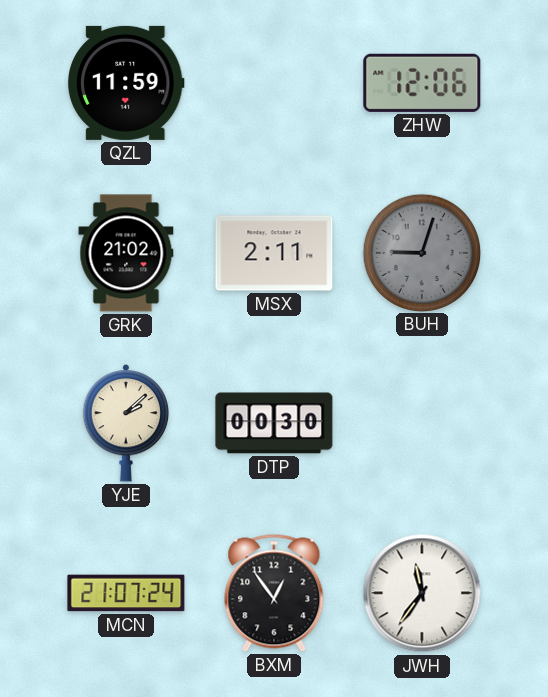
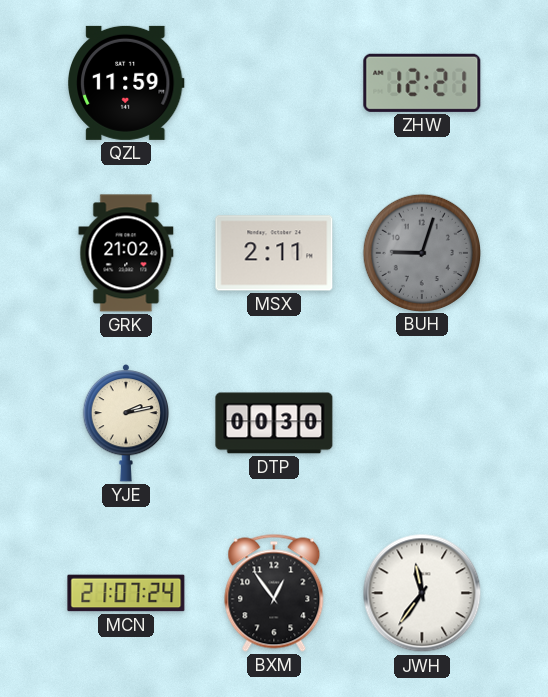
ZHW: 12:06 -> 12:21
YJE: 2:08 -> 2:13
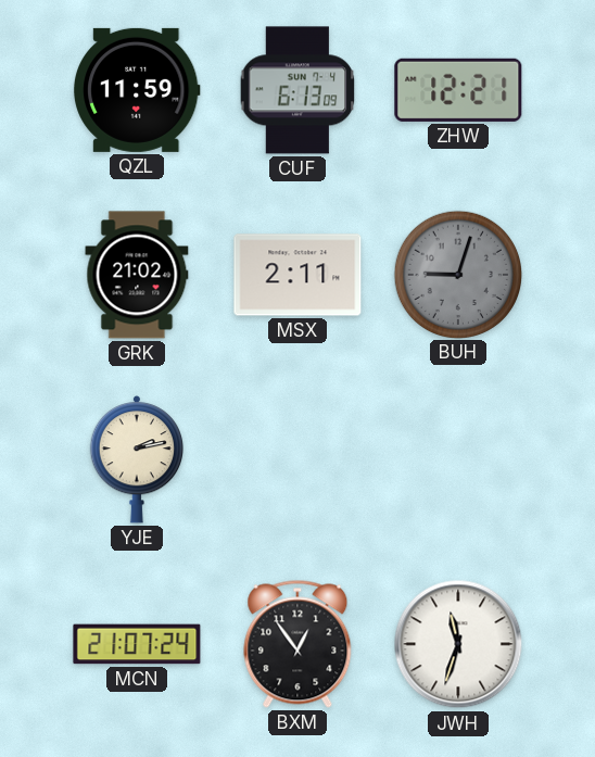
CUF: none -> 6:13
DTP: 00:30 -> none
JWH: 11:36 -> 11:33
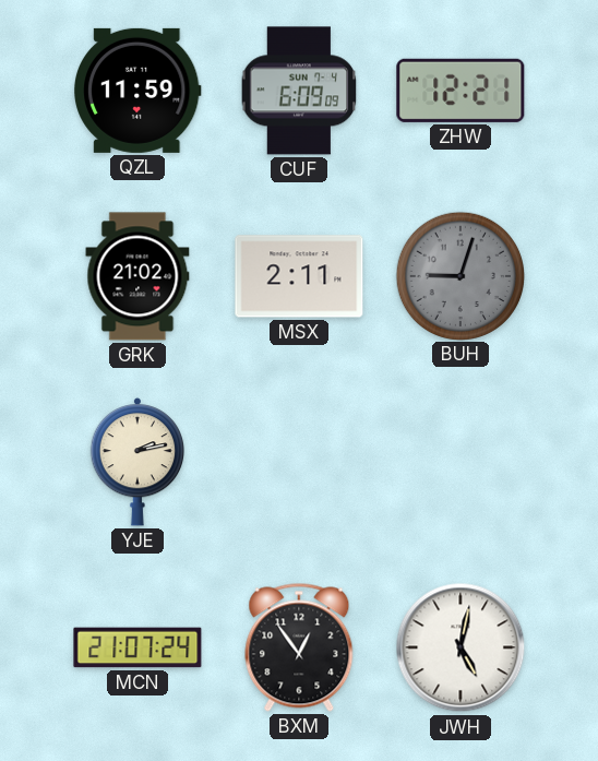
CUF: 6:13 -> 6:09
JWH: 11:33 -> 5:02
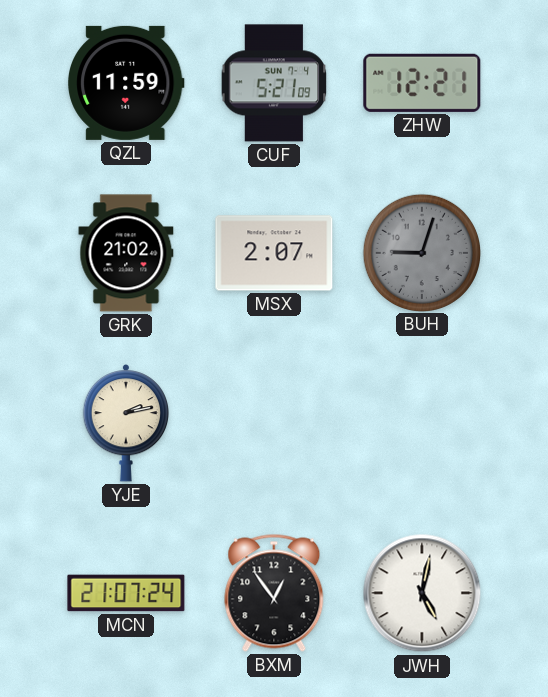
CUF: 6:09 -> 5:21
MSX: 2:11 -> 2:07
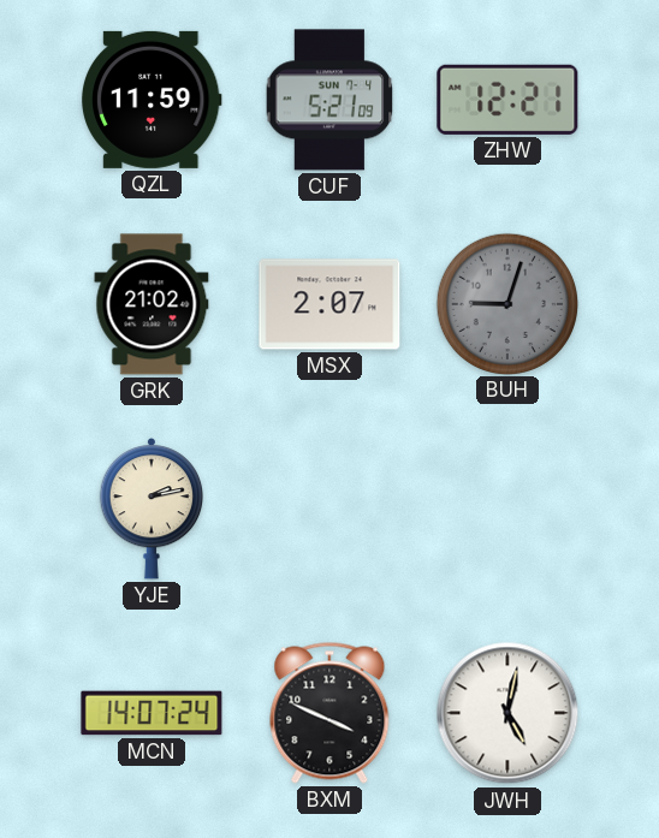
MCN: 21:07 -> 14:07
BXM: 12:54 -> 3:49
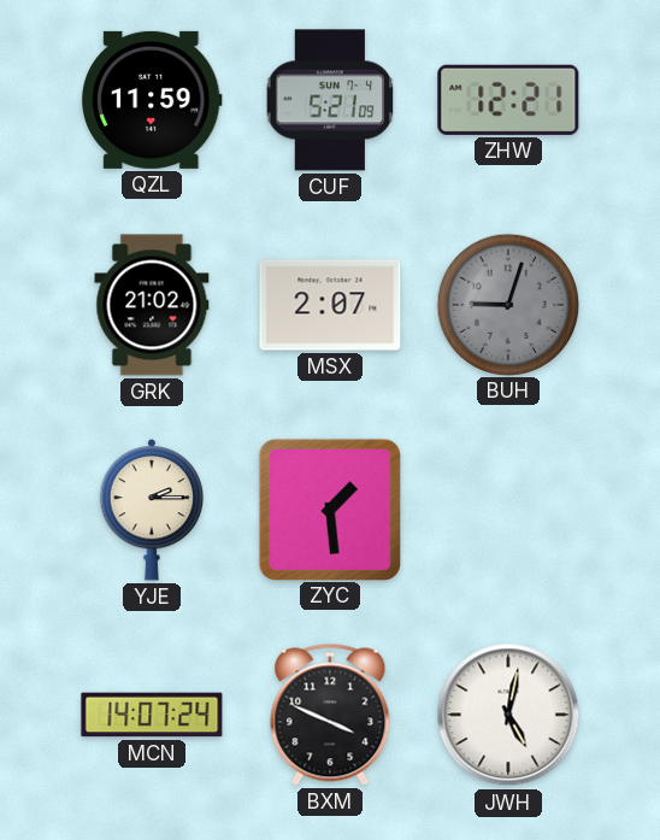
YJE: 2:13 -> 2:15
ZYC: none -> 1:29
